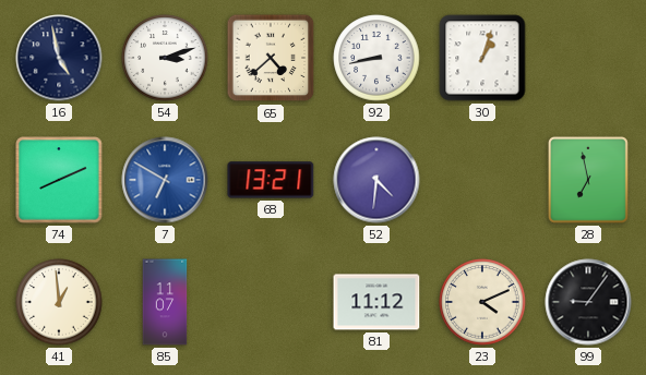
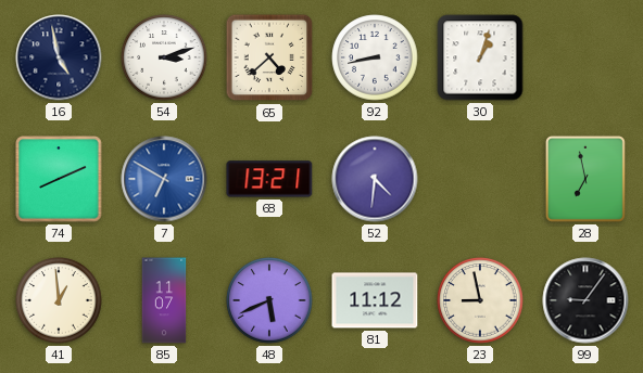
48: none -> 5:41
23: 4:11 -> 8:58
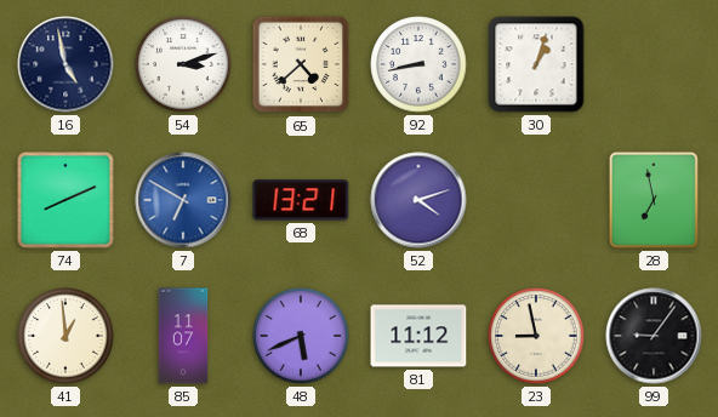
52: 4:31 -> 4:12
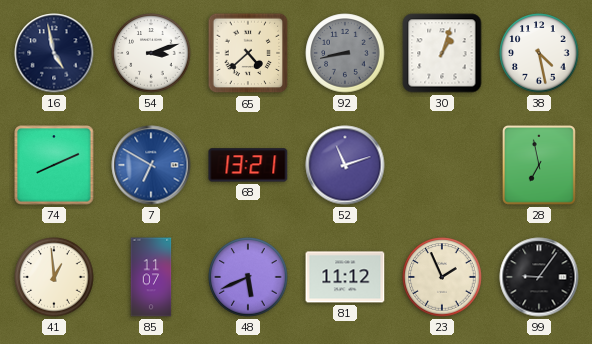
92 dial: white -> grey
38: none -> 4:28
52: 4:12 -> 11:12
23: 8:58 -> 1:56
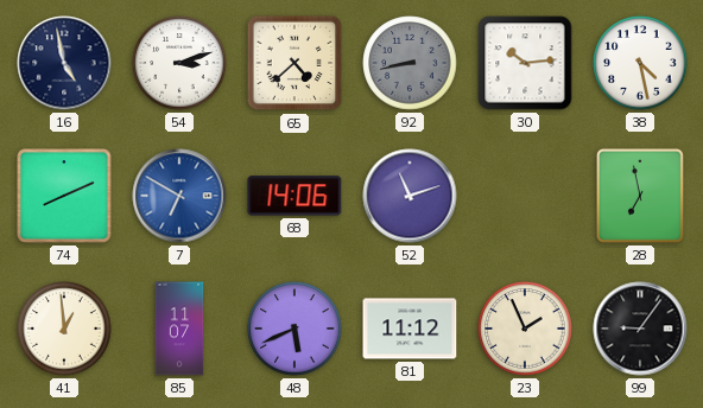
30: 1:03 -> 10:14
68: 13:21 -> 14:06
